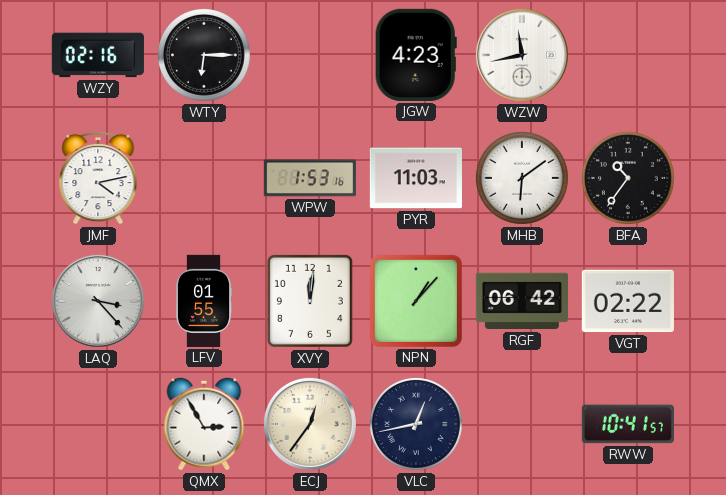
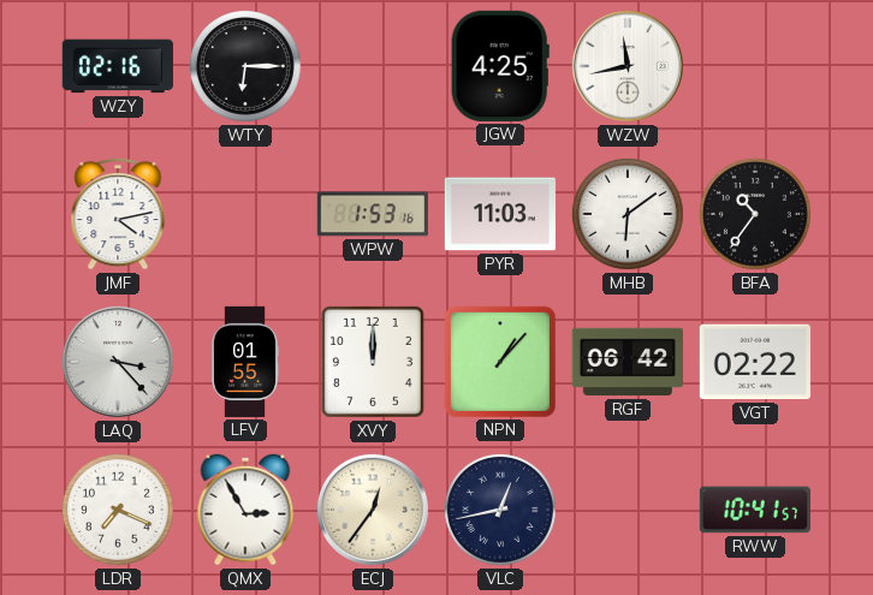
JGW: 4:23 -> 4:25
XVY: 12:01 -> 12:00
LDR: none -> 7:19
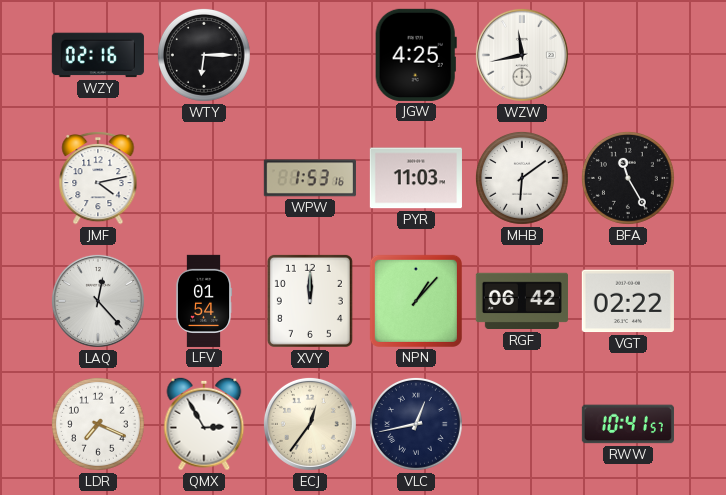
BFA: 10:36 -> 11:25
LAQ: 3:23 -> 12:23
LFV: 01:55 -> 01:54
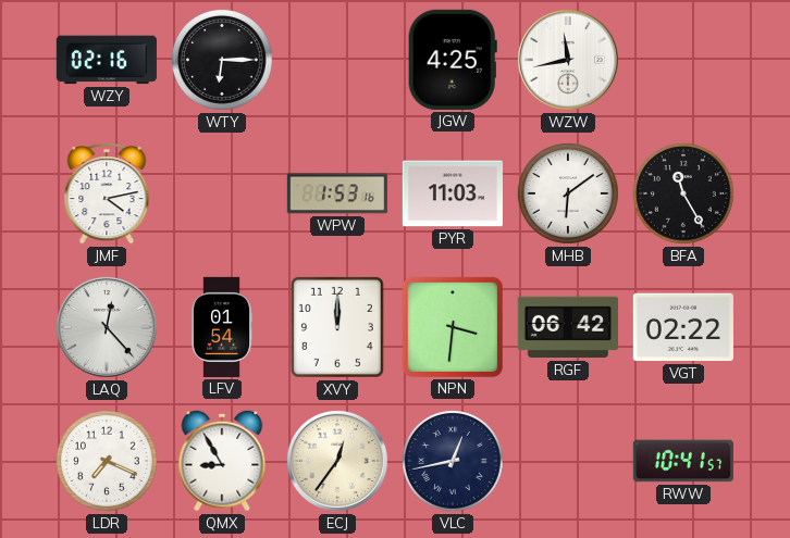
NPN: 1:07 -> 3:31
QMX: 2:55 -> 8:55
